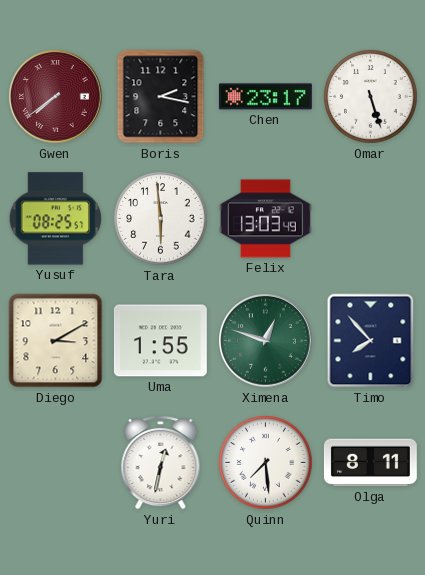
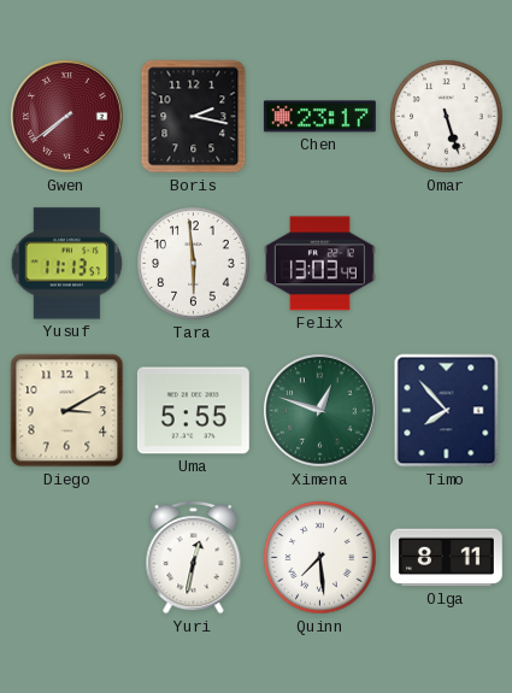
Yusuf: 08:25 -> 11:13
Uma: 1:55 -> 5:55
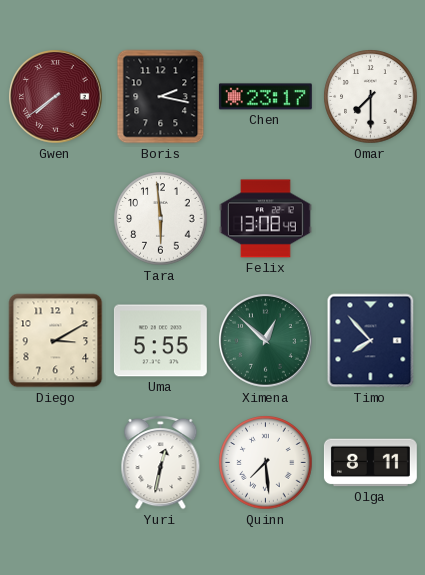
Omar: 5:27 -> 7:30
Yusuf: 11:13 -> none
Felix: 13:03 -> 13:08
Ximena: 12:48 -> 12:52
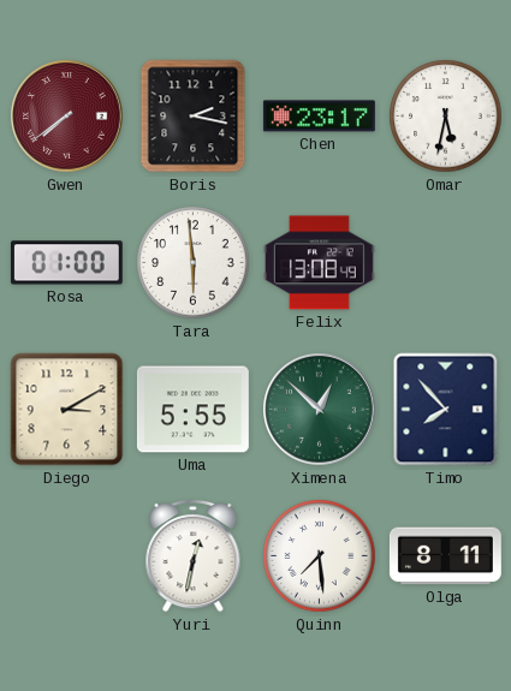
Omar: 7:30 -> 5:32
Rosa: none -> 01:00
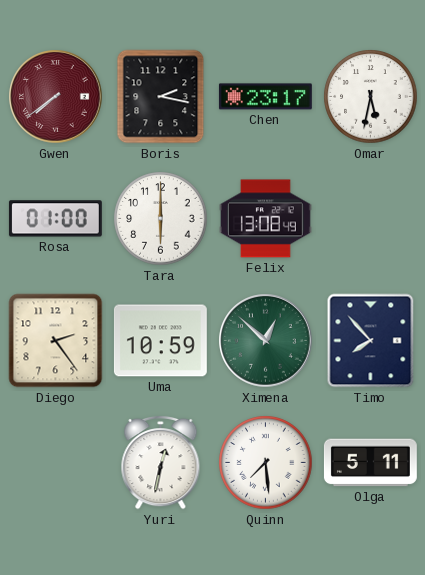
Tara: 5:59 -> 6:00
Diego: 3:10 -> 2:24
Uma: 5:55 -> 10:59
Olga: 8:11 -> 5:11
